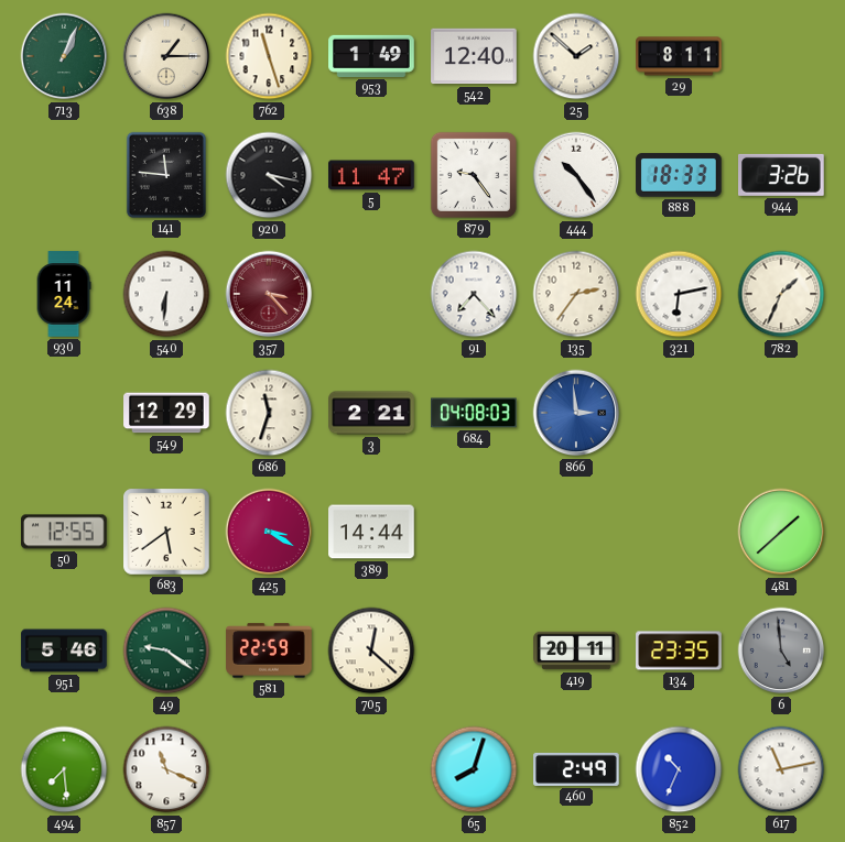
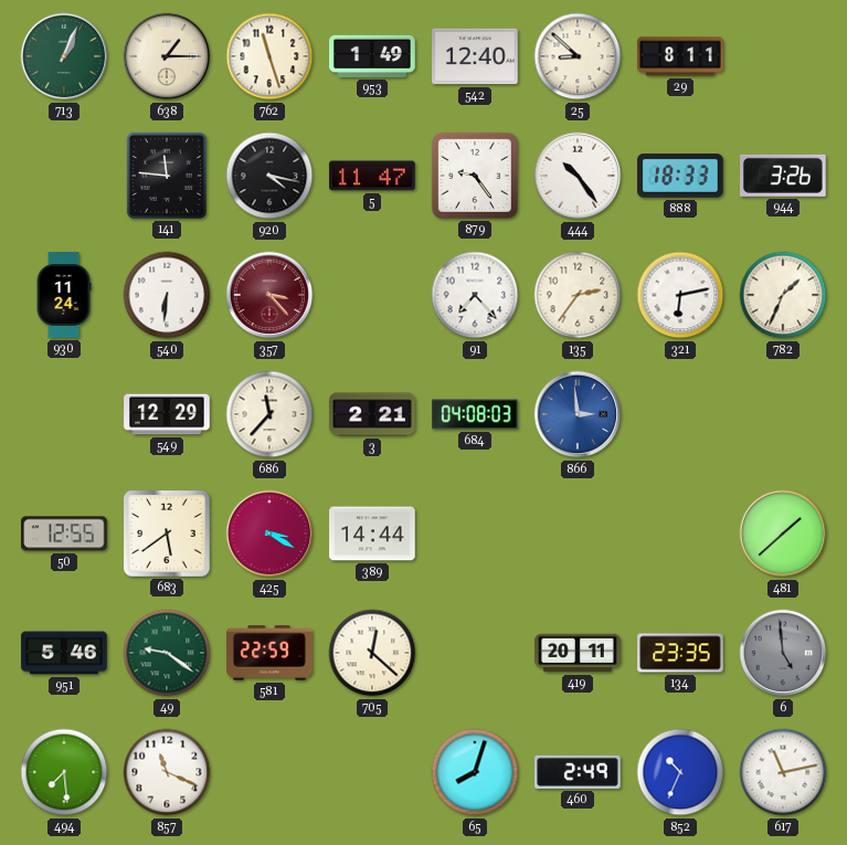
25: 1:52 -> 8:52
686: 11:33 -> 11:37
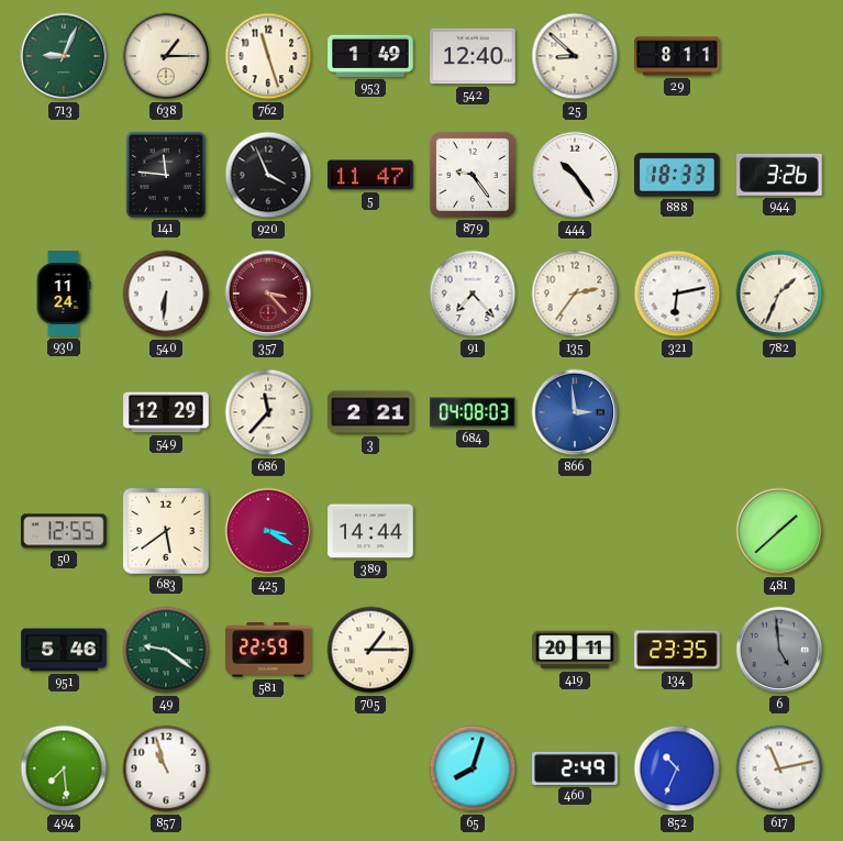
713: 1:04 -> 9:04
920: 4:17 -> 3:56
705: 12:22 -> 1:15
857: 11:19 -> 10:57
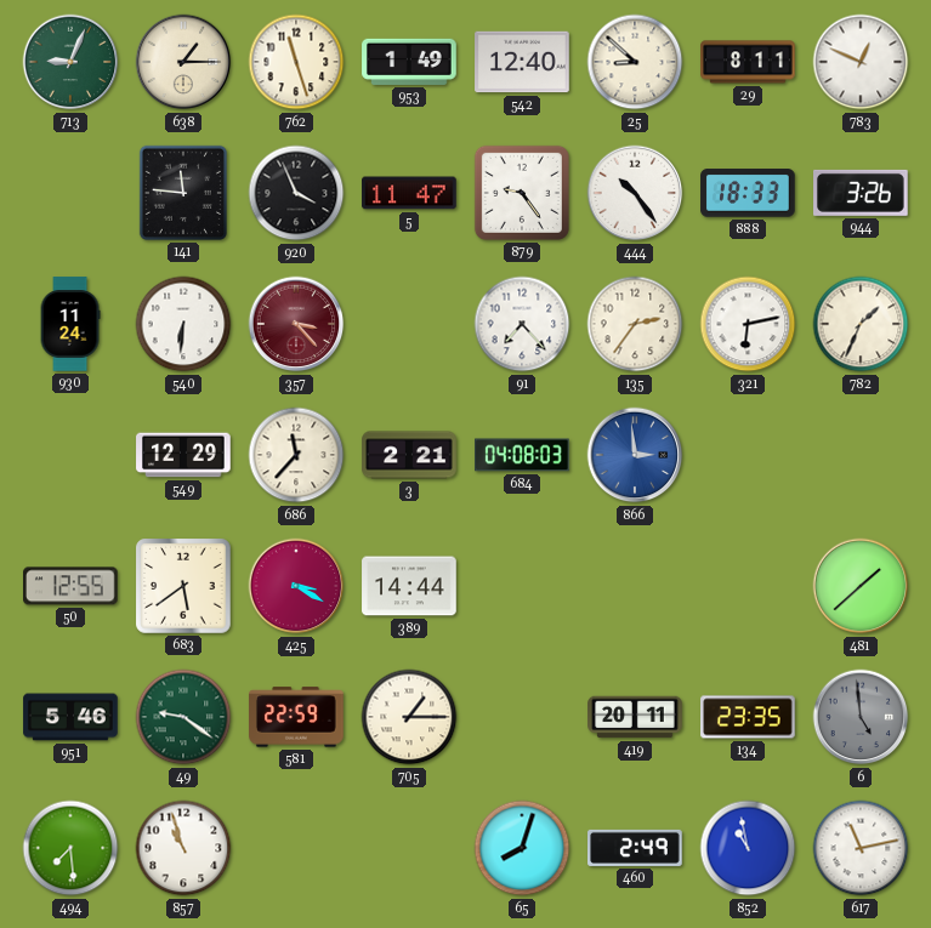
783: none -> 12:49
852: 10:34 -> 10:58
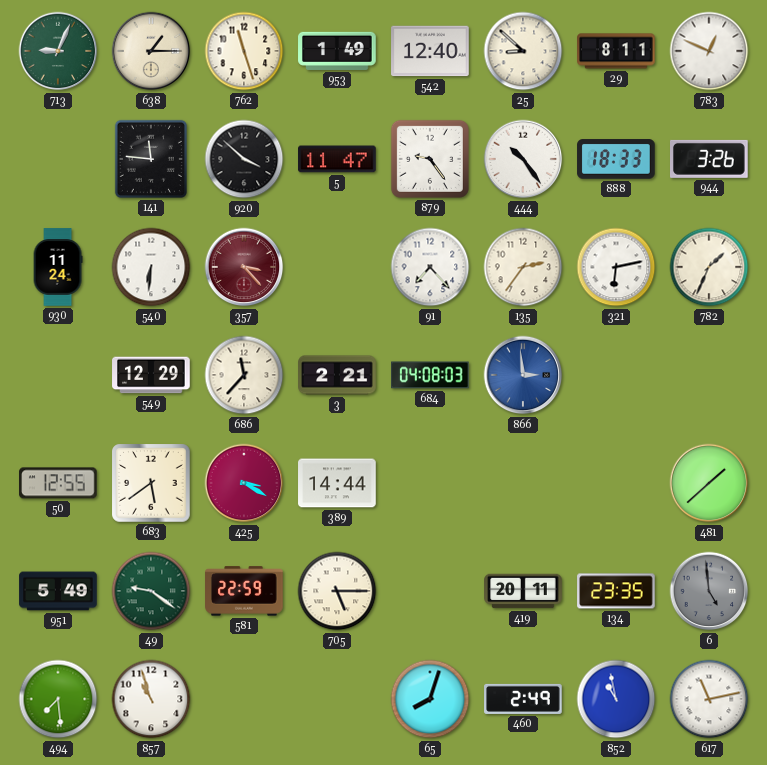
920: 3:56 -> 3:52
951: 5:46 -> 5:49
705: 1:15 -> 5:15
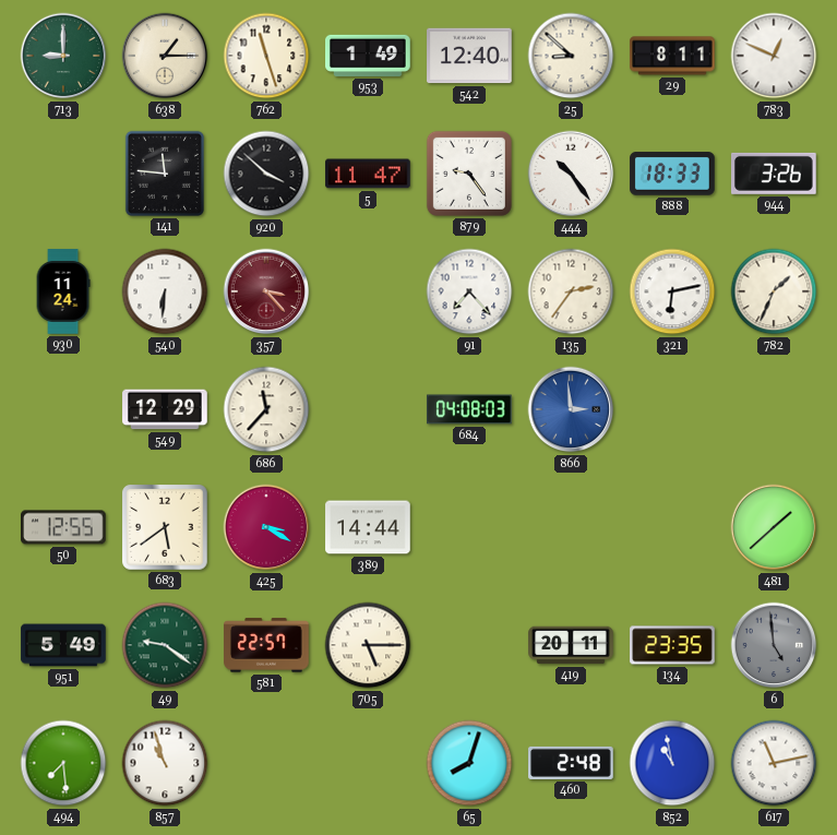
713: 9:04 -> 9:00
3: 2:21 -> none
581: 22:59 -> 22:57
460: 2:49 -> 2:48
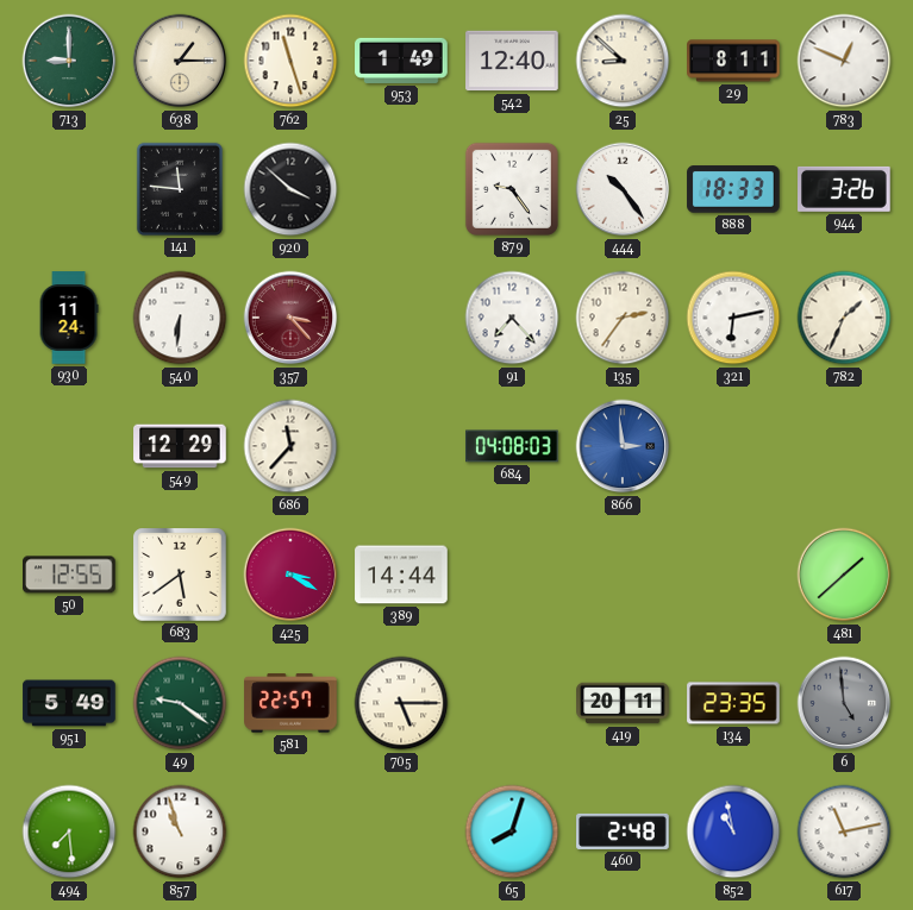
5: 11:47 -> none
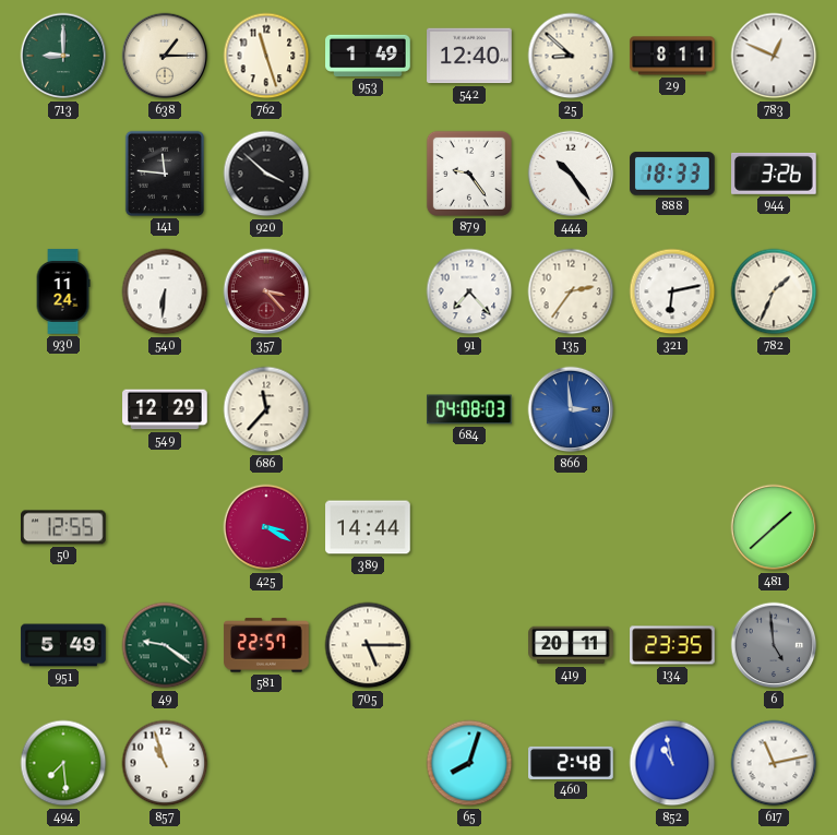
683: 5:39 -> none
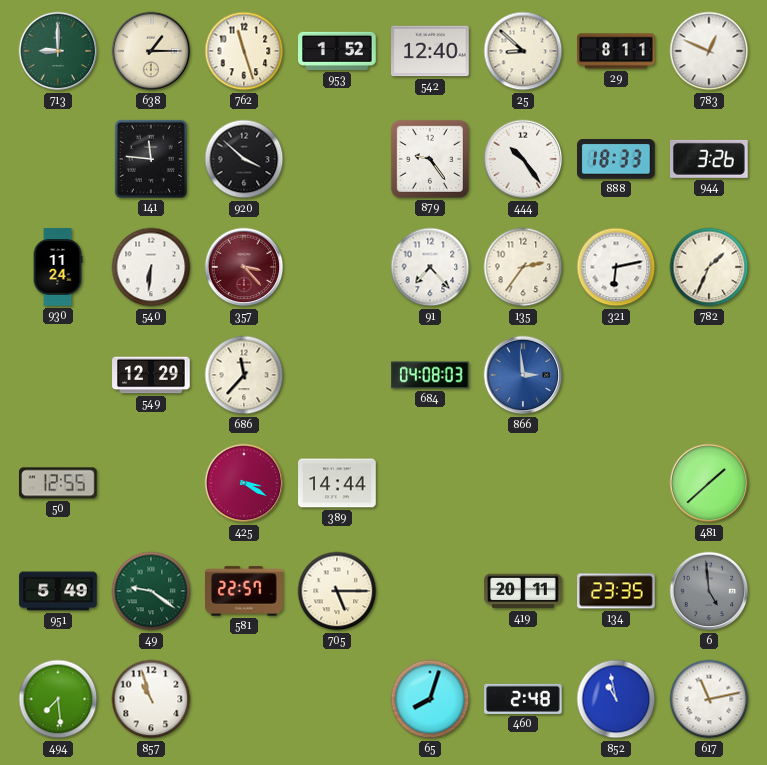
953: 1:49 -> 1:52
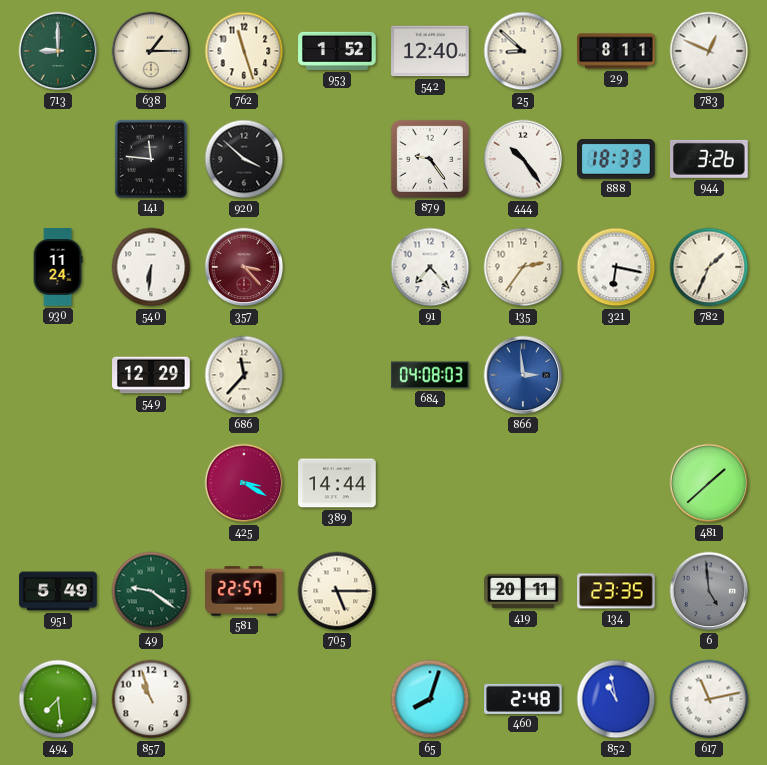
321: 6:13 -> 6:17
50: 12:55 -> none
